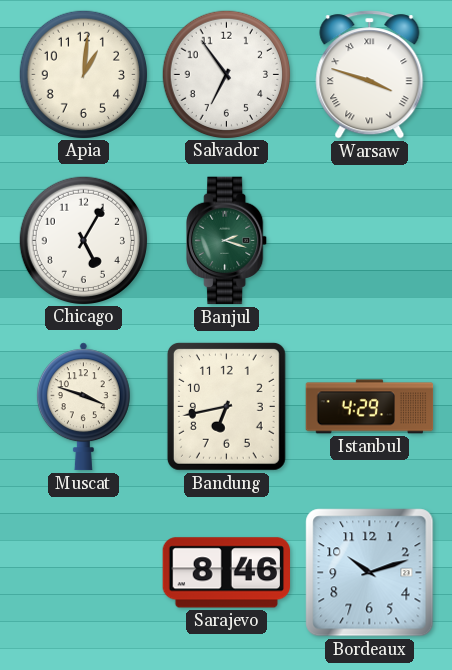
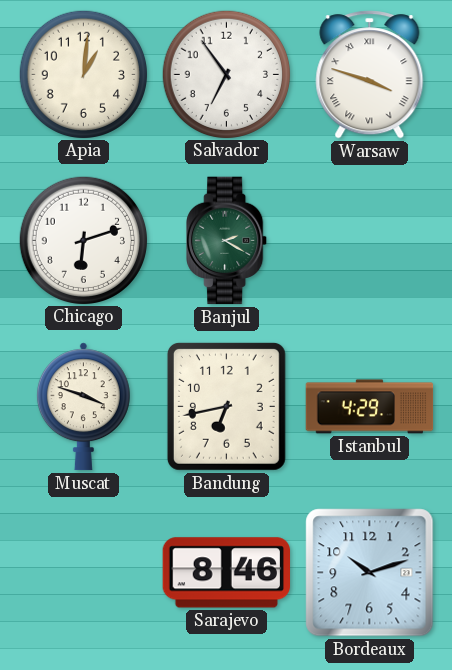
Chicago: 5:05 -> 6:12
Banjul: 2:18 -> 2:20
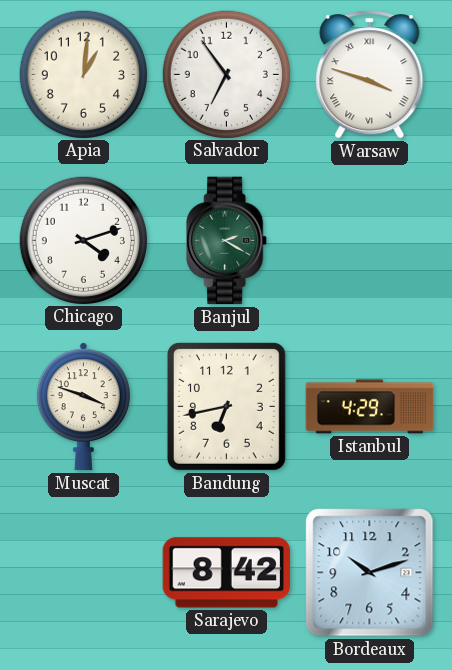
Chicago: 6:12 -> 4:12
Sarajevo: 8:46 -> 8:42
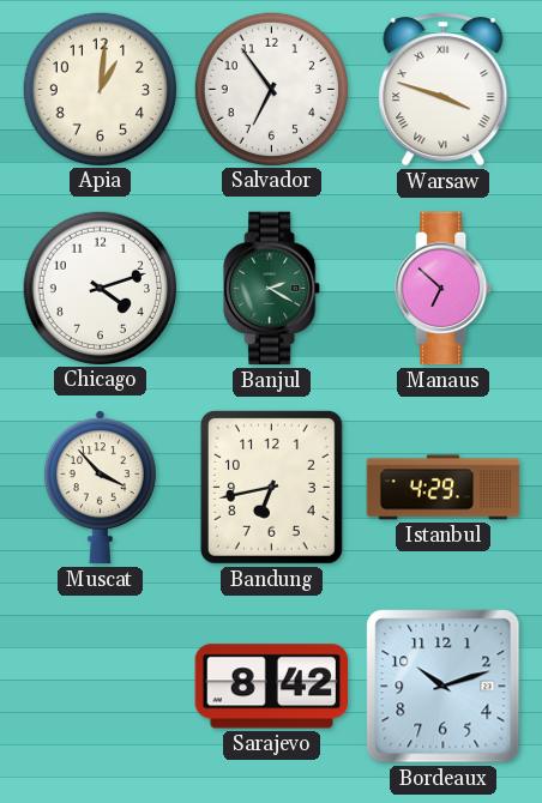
Manaus: none -> 6:52
Muscat: 3:48 -> 3:53
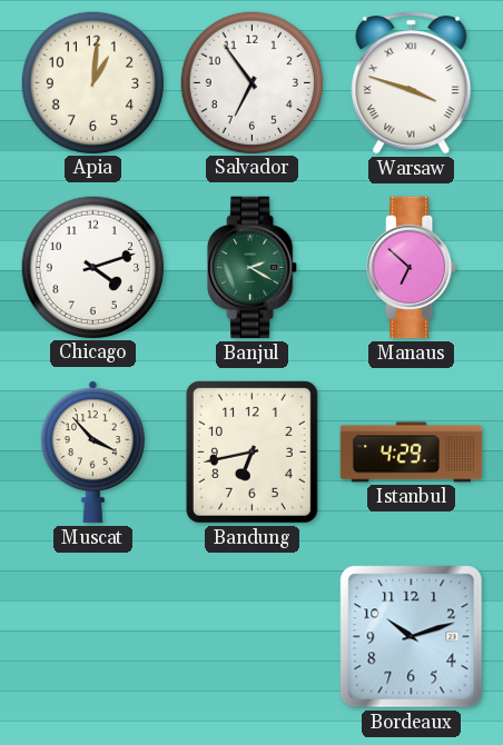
Sarajevo: 8:42 -> none
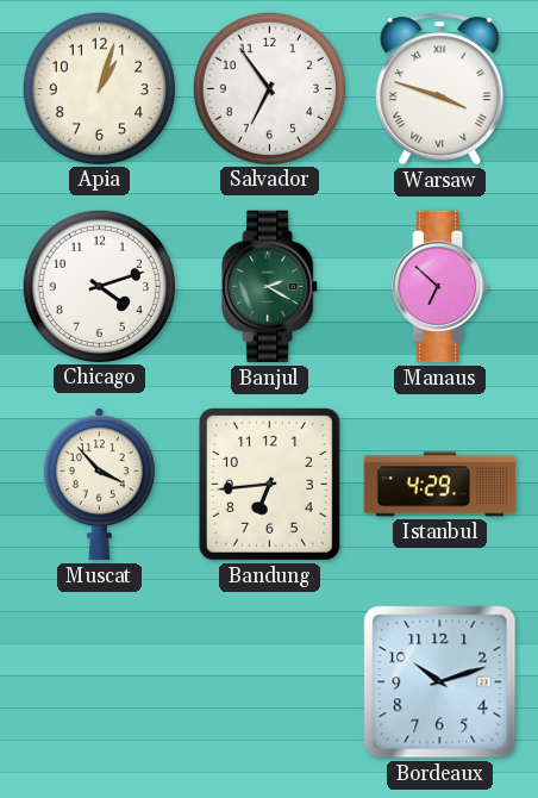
Apia: 1:01 -> 1:03
Bandung: 6:43 -> 6:44
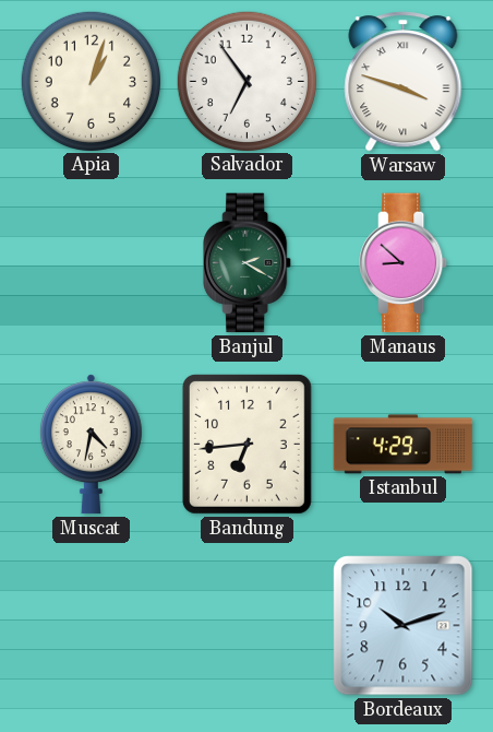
Chicago: 4:12 -> none
Manaus: 6:52 -> 8:52
Muscat: 3:53 -> 4:32
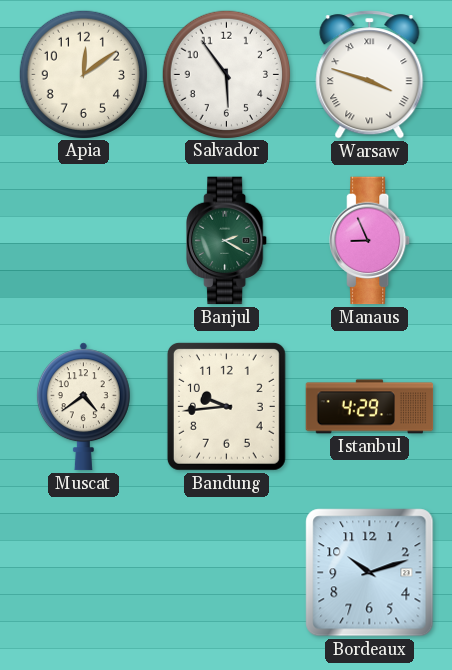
Apia: 1:03 -> 12:09
Salvador: 6:54 -> 5:54
Manaus: 8:52 -> 8:56
Muscat: 4:32 -> 4:39
Bandung: 6:44 -> 9:44
